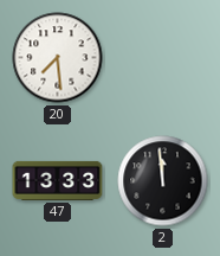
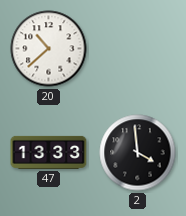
20: 7:29 -> 10:38
2: 11:59 -> 3:59
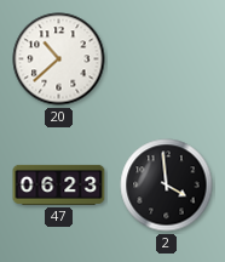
47: 13:33 -> 06:23
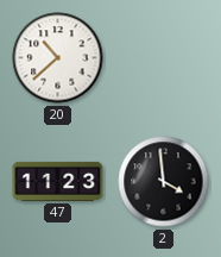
47: 06:23 -> 11:23
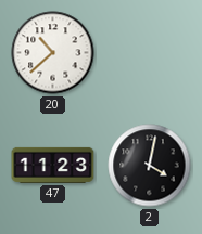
2: 3:59 -> 4:02
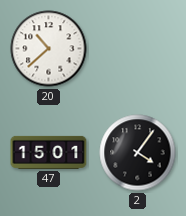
47: 11:23 -> 15:01
2: 4:02 -> 4:06
